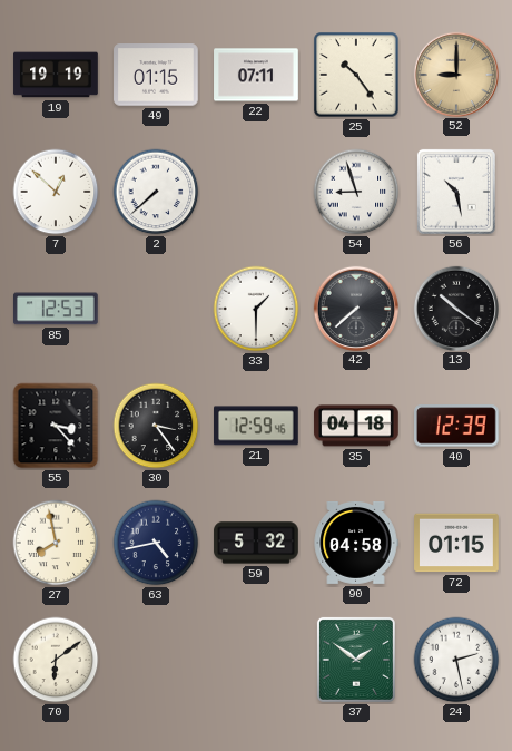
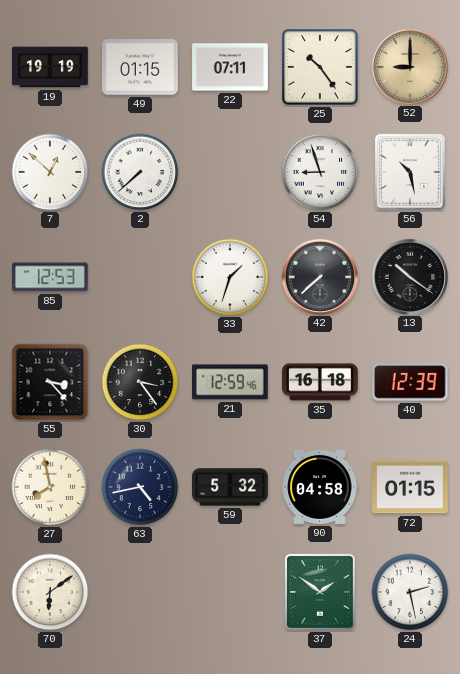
33: 1:30 -> 1:33
35: 04:18 -> 16:18
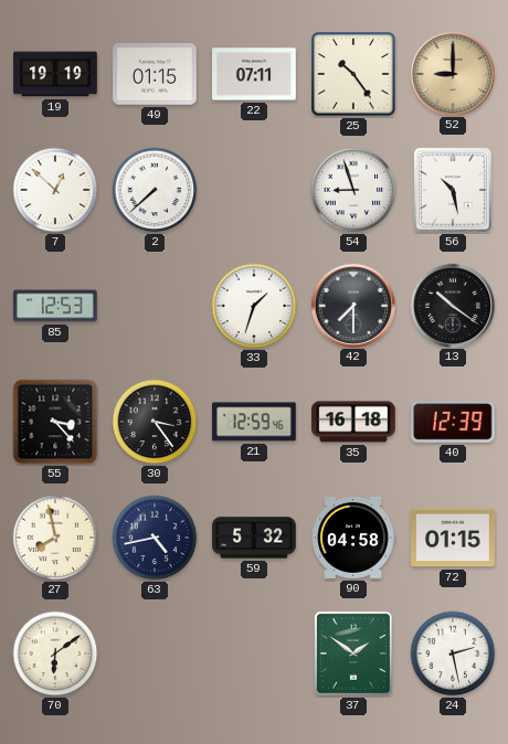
42: 7:38 -> 7:30
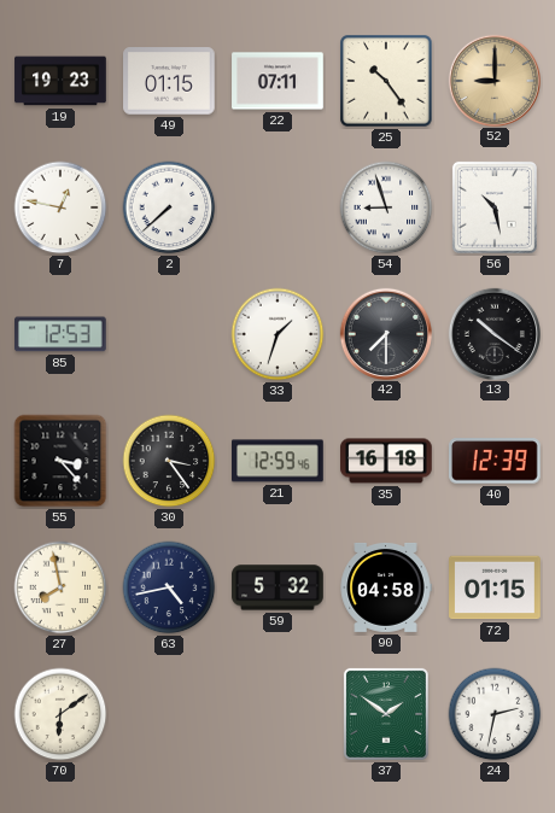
19: 19:19 -> 19:23
7: 12:52 -> 12:47
24: 2:28 -> 2:32
